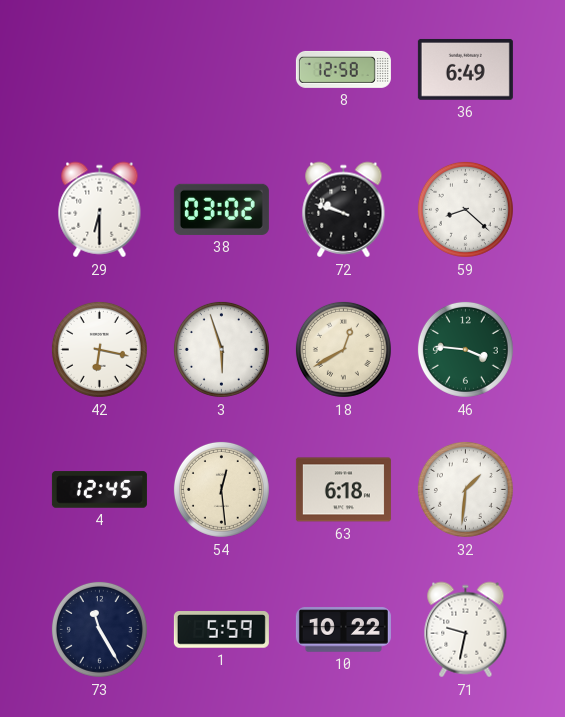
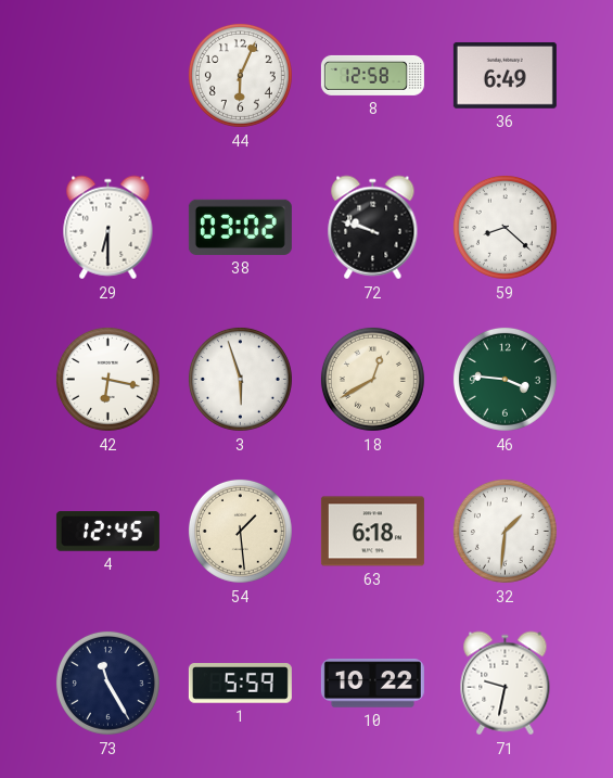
44: none -> 6:04
54: 12:29 -> 1:29
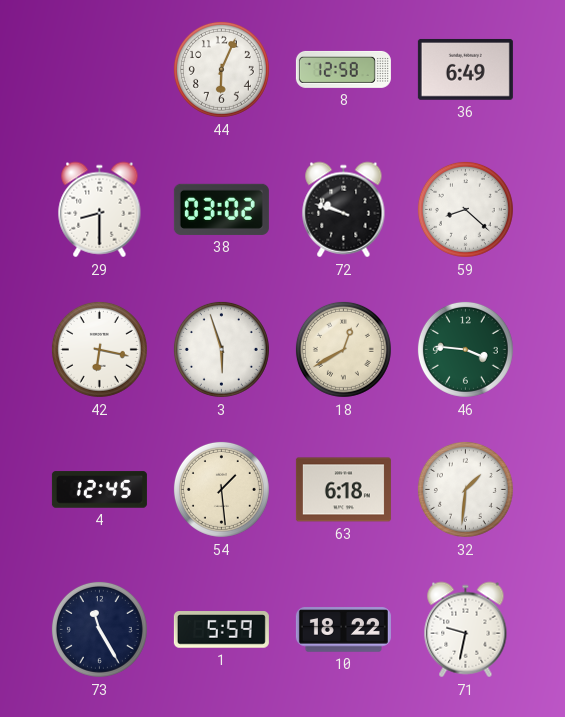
29: 6:30 -> 8:30
10: 10:22 -> 18:22
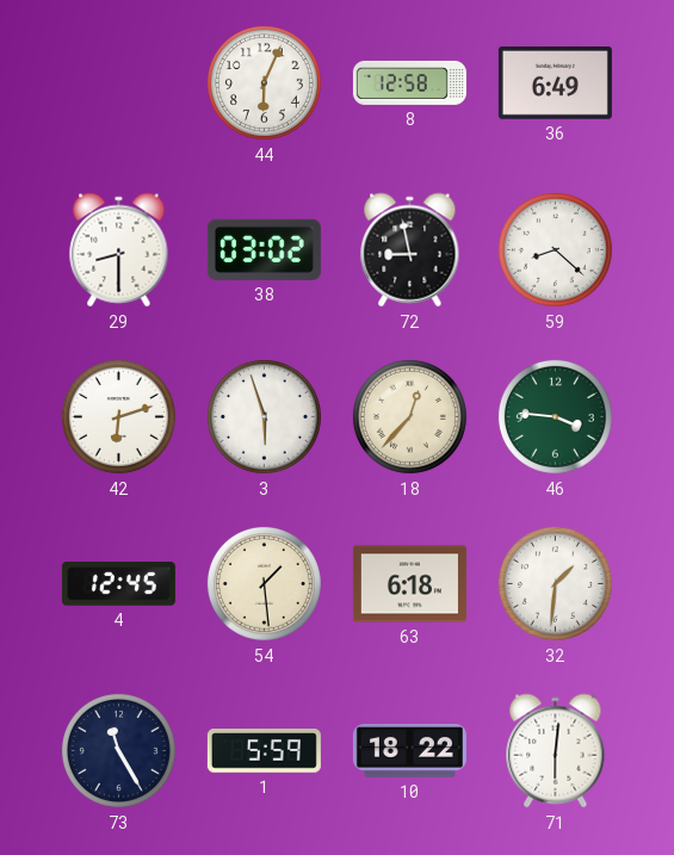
72: 9:48 -> 8:58
42: 6:17 -> 6:12
18: 12:40 -> 12:37
71: 9:32 -> 6:01
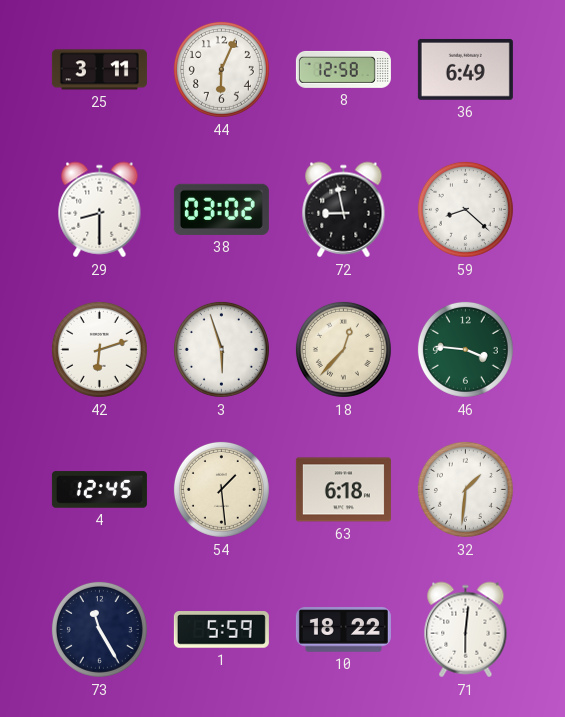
25: none -> 3:11
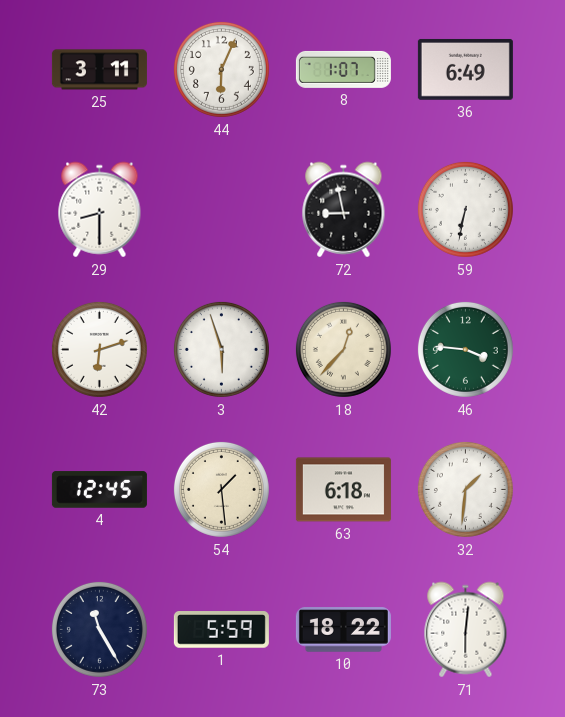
8: 12:58 -> 1:07
38: 03:02 -> none
59: 8:22 -> 6:32
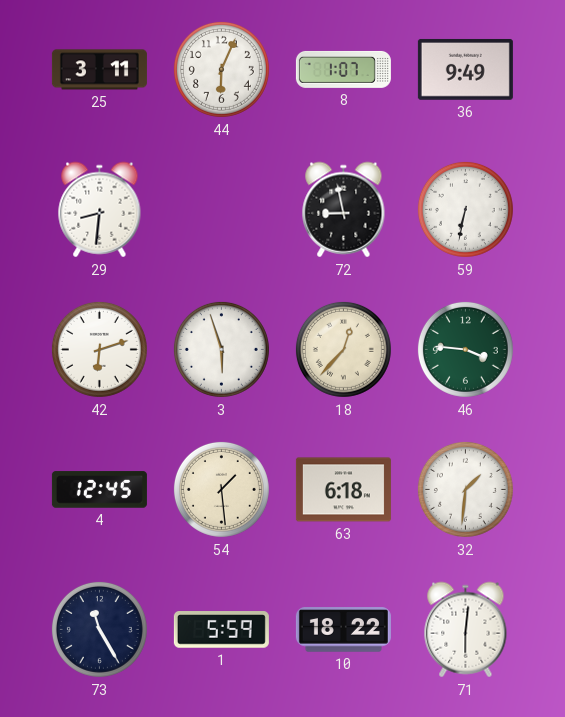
36: 6:49 -> 9:49
29: 8:30 -> 8:31
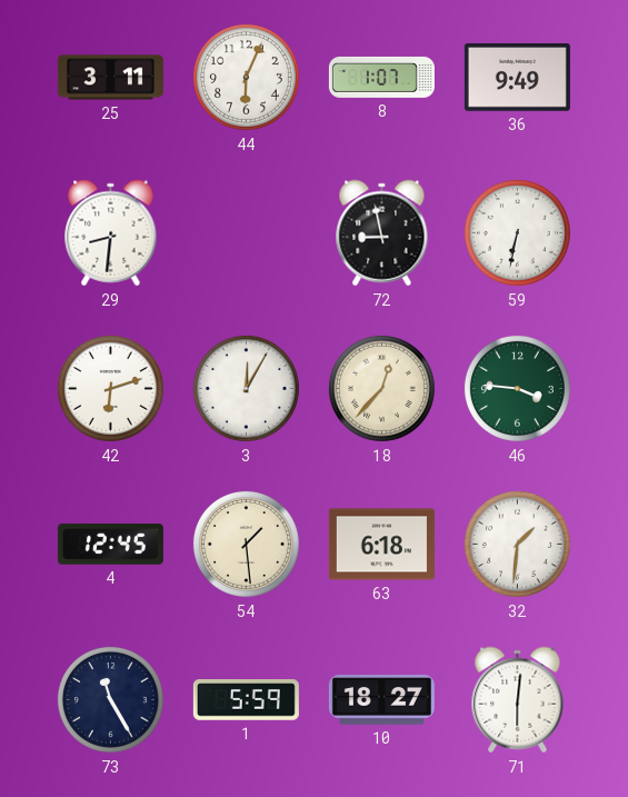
3: 5:57 -> 12:05
10: 18:22 -> 18:27
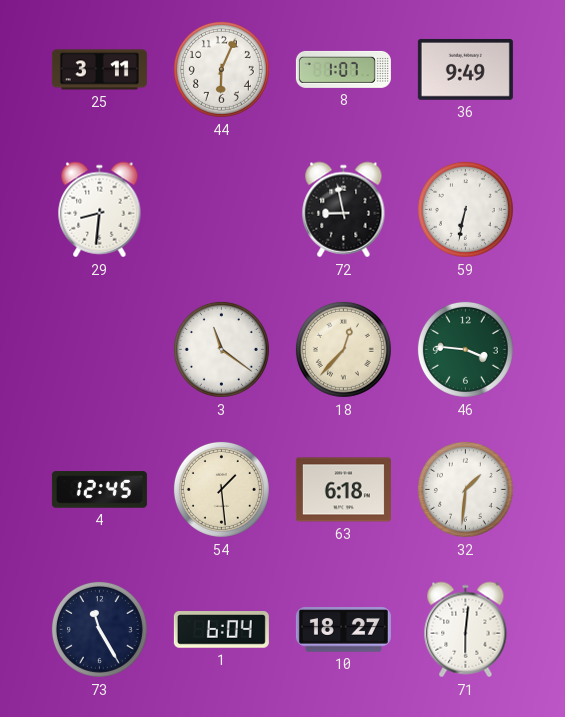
42: 6:12 -> none
3: 12:05 -> 11:21
1: 5:59 -> 6:04
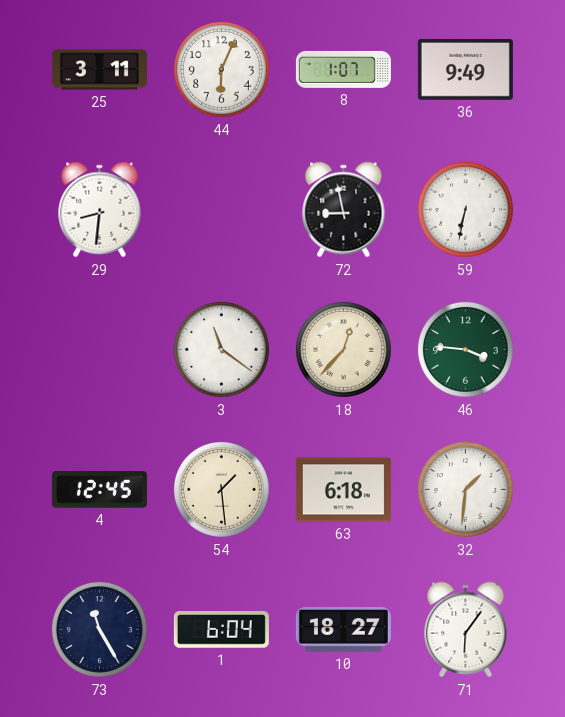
71: 6:01 -> 6:06
